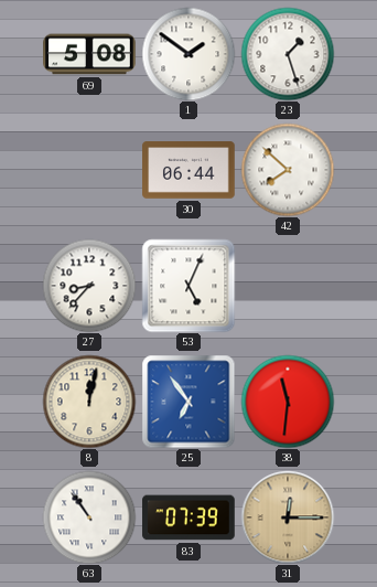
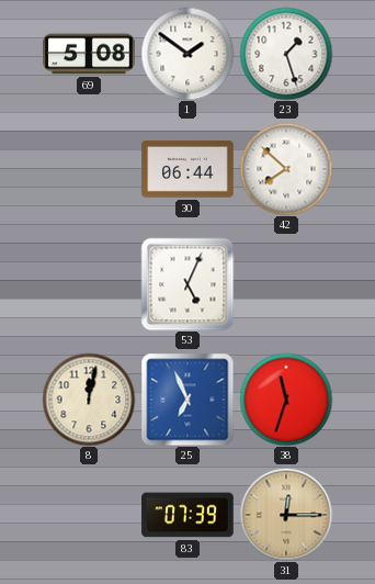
27: 8:37 -> none
25: 6:54 -> 6:56
38: 11:31 -> 11:33
63: 10:54 -> none
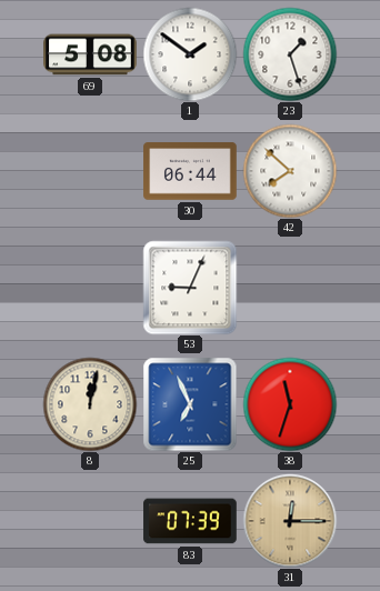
53: 5:04 -> 9:04
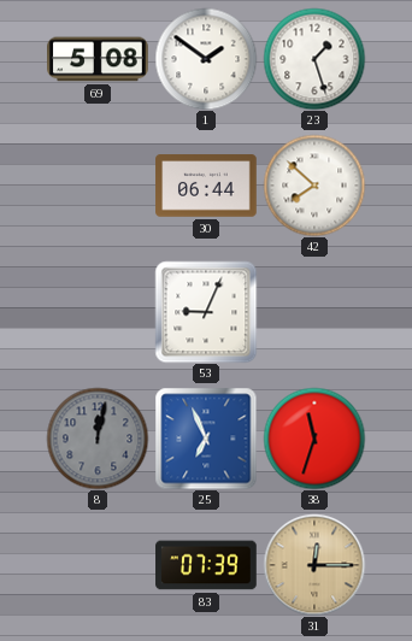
8 dial: cream -> grey
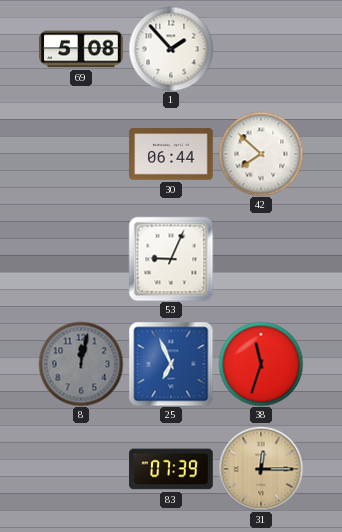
1: 1:51 -> 1:53
23: 1:27 -> none
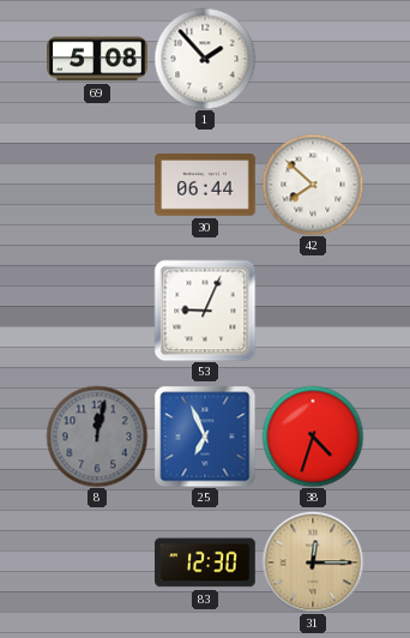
38: 11:33 -> 4:33
83: 07:39 -> 12:30
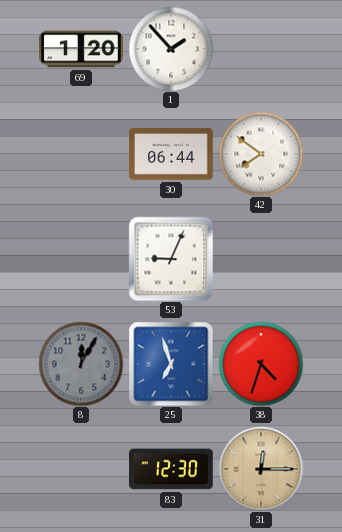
69: 5:08 -> 1:20
42: 7:52 -> 7:51
8: 12:02 -> 12:05
25: 6:56 -> 6:57
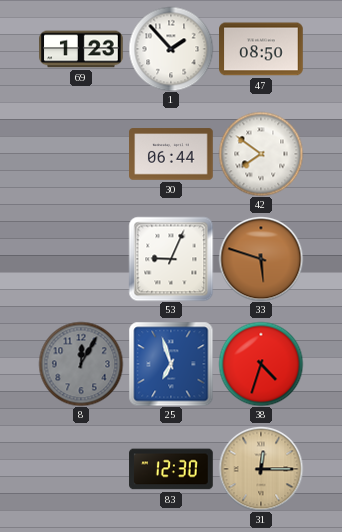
69: 1:20 -> 1:23
47: none -> 08:50
33: none -> 5:48
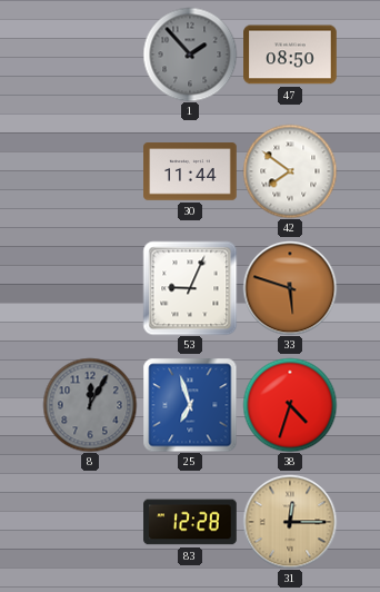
69: 1:23 -> none
1 dial: white -> grey
30: 06:44 -> 11:44
83: 12:30 -> 12:28
